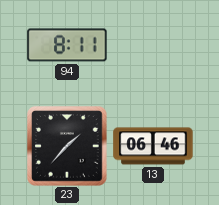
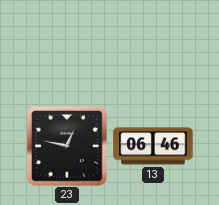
94: 8:11 -> none
23: 1:37 -> 12:47
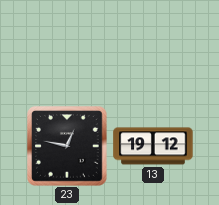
13: 06:46 -> 19:12
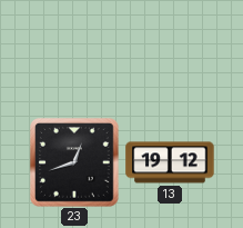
23: 12:47 -> 12:42
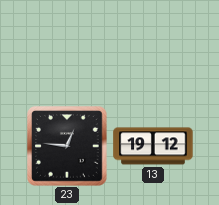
23: 12:42 -> 12:46
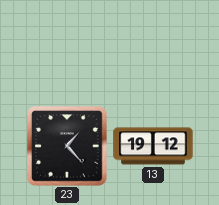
23: 12:46 -> 1:23
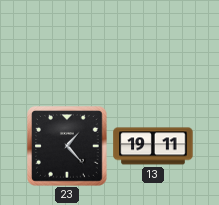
13: 19:12 -> 19:11
